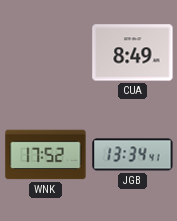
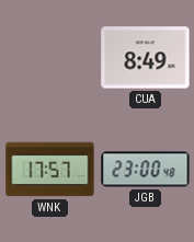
WNK: 17:52 -> 17:57
JGB: 13:34 -> 23:00
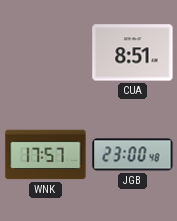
CUA: 8:49 -> 8:51
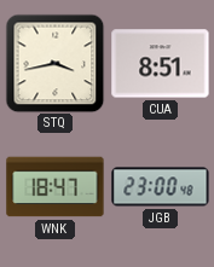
STQ: none -> 3:43
WNK: 17:57 -> 18:47
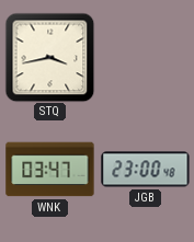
CUA: 8:51 -> none
WNK: 18:47 -> 03:47
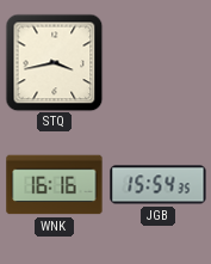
WNK: 03:47 -> 16:16
JGB: 23:00 -> 15:54
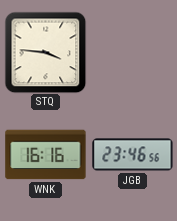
STQ: 3:43 -> 3:46
JGB: 15:54 -> 23:46
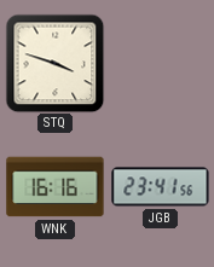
STQ: 3:46 -> 3:48
JGB: 23:46 -> 23:41
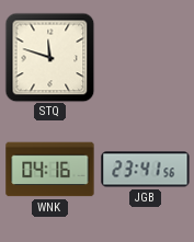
STQ: 3:48 -> 11:48
WNK: 16:16 -> 04:16
